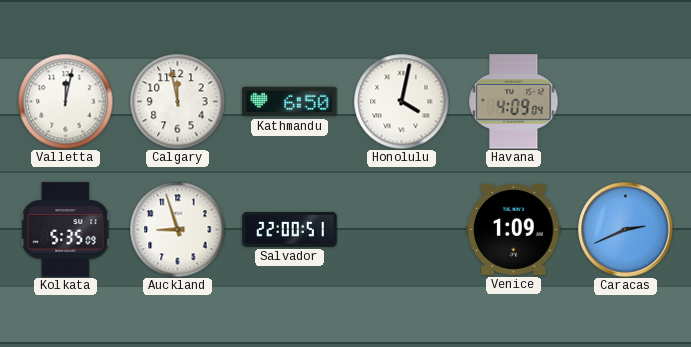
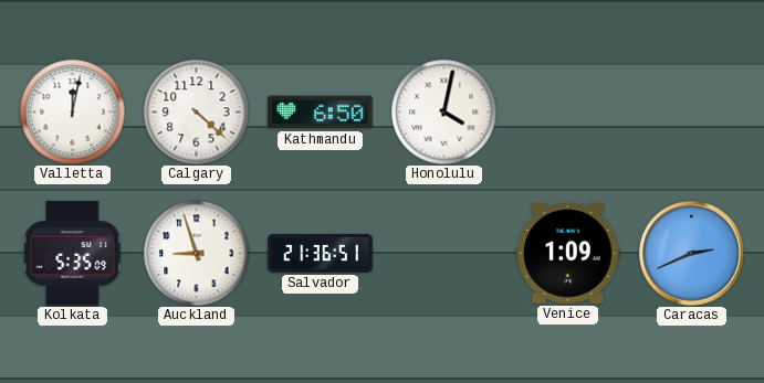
Calgary: 11:58 -> 4:22
Havana: 4:09 -> none
Salvador: 22:00 -> 21:36
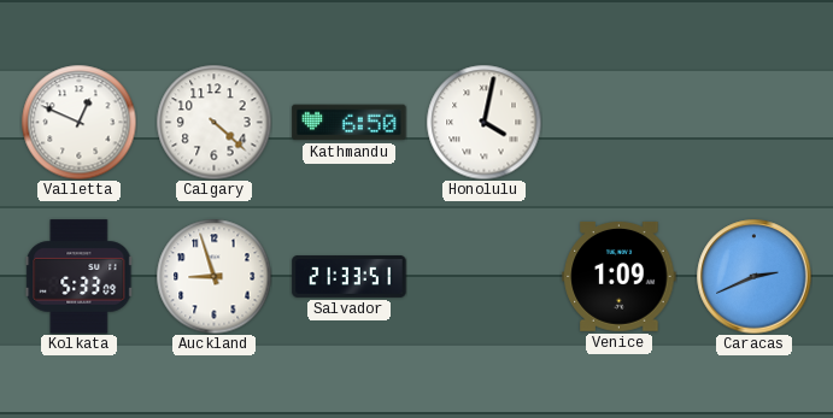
Valletta: 12:02 -> 12:49
Kolkata: 5:35 -> 5:33
Salvador: 21:36 -> 21:33
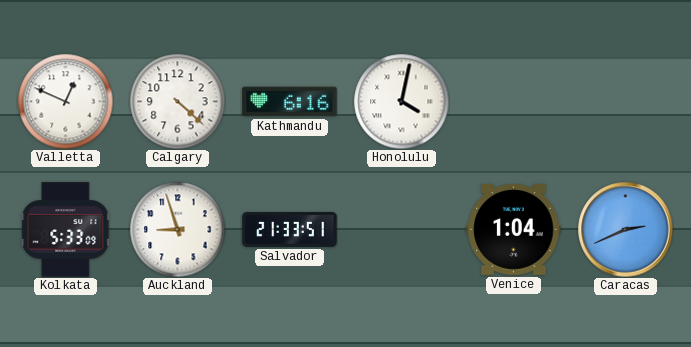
Kathmandu: 6:50 -> 6:16
Venice: 1:09 -> 1:04
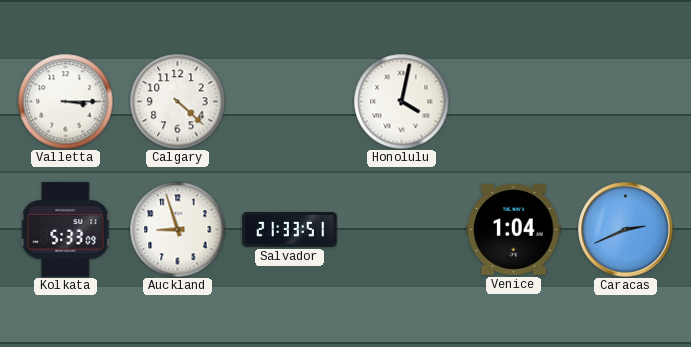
Valletta: 12:49 -> 3:15
Kathmandu: 6:16 -> none
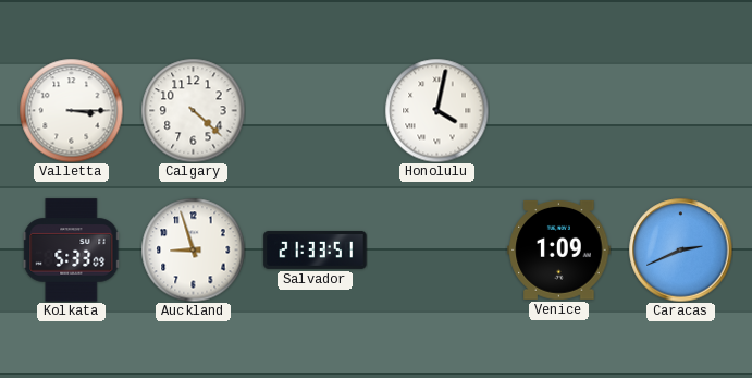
Venice: 1:04 -> 1:09
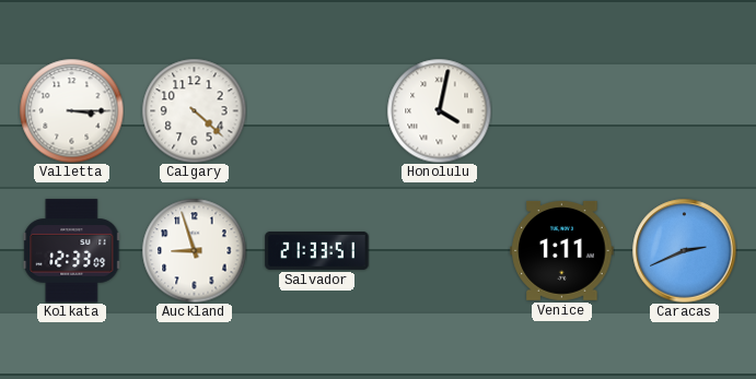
Kolkata: 5:33 -> 12:33
Venice: 1:09 -> 1:11
